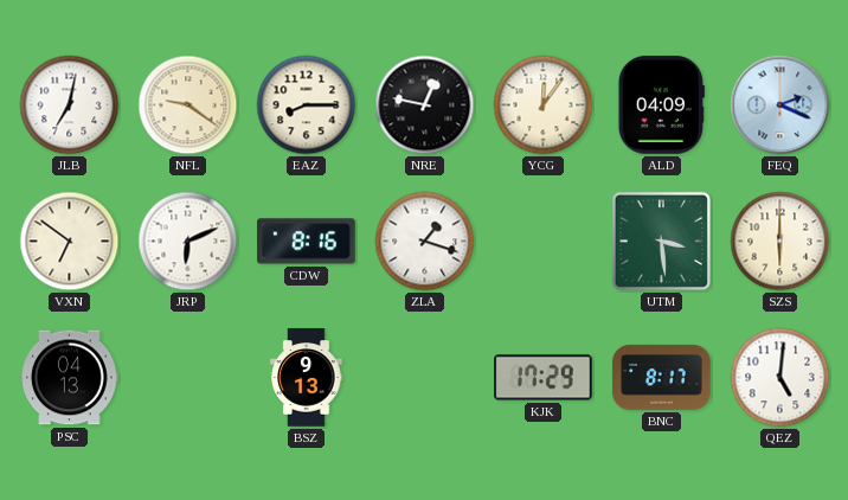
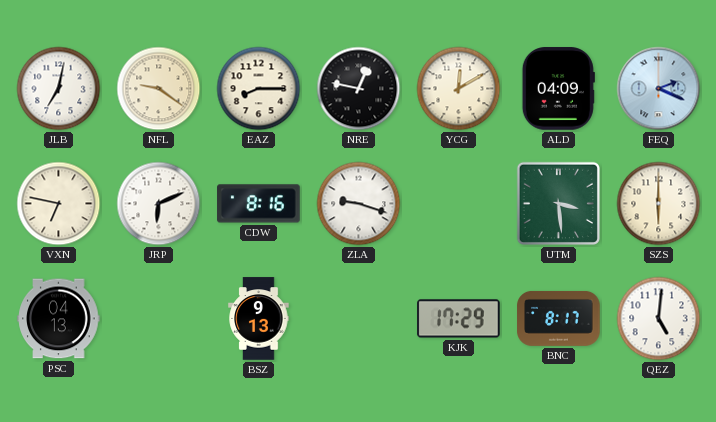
YCG: 12:06 -> 12:10
VXN: 6:51 -> 6:47
ZLA: 1:18 -> 9:18
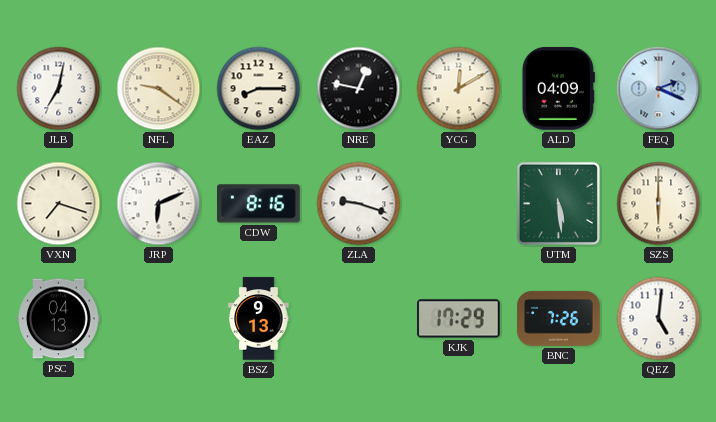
VXN: 6:47 -> 7:18
UTM: 3:29 -> 5:29
BNC: 8:17 -> 7:26
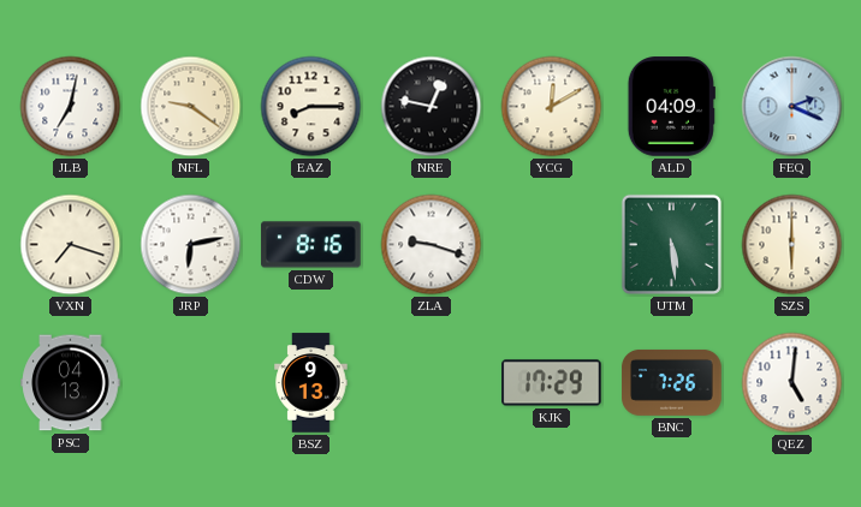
JRP: 6:11 -> 6:13
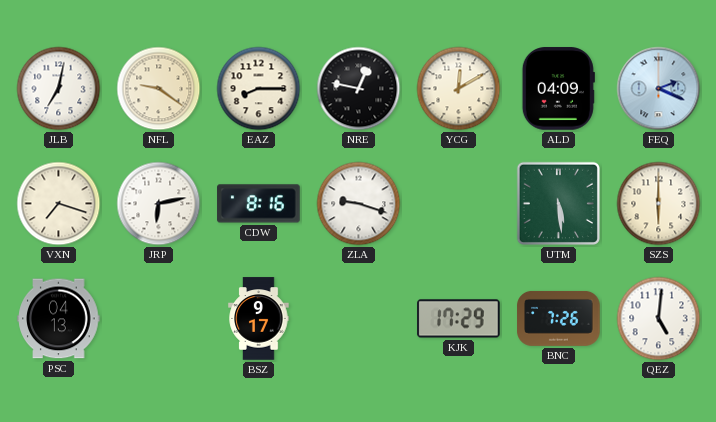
BSZ: 9:13 -> 9:17
